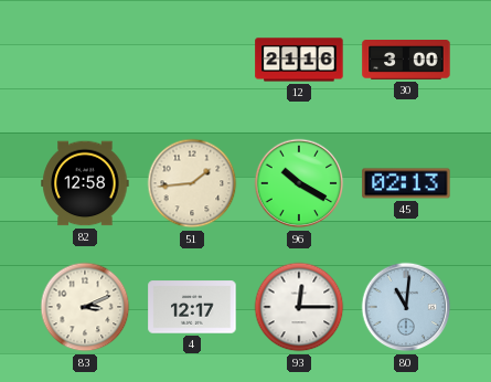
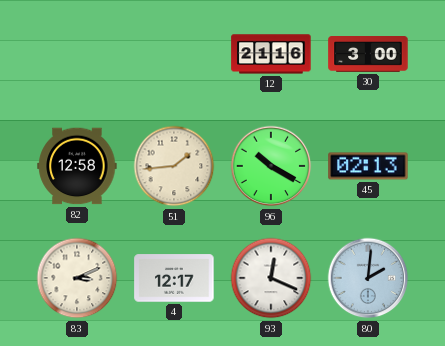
93: 12:15 -> 12:19
80: 11:01 -> 2:01
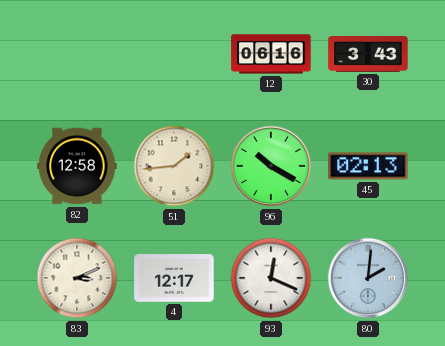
12: 21:16 -> 06:16
30: 3:00 -> 3:43
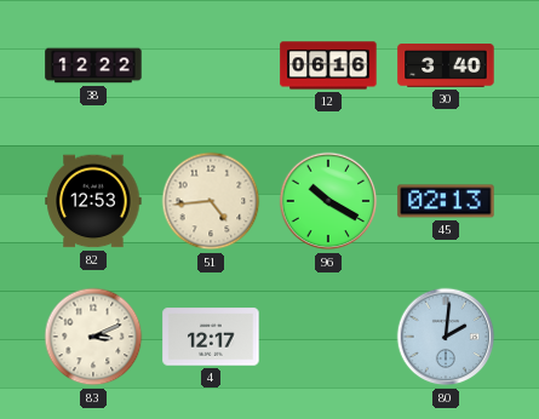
38: none -> 12:22
30: 3:43 -> 3:40
82: 12:58 -> 12:53
51: 1:44 -> 4:44
93: 12:19 -> none
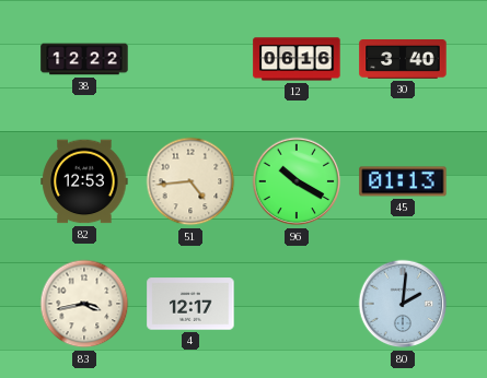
45: 02:13 -> 01:13
83: 3:11 -> 3:43
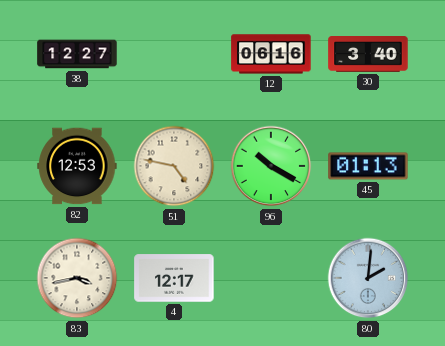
38: 12:22 -> 12:27
51: 4:44 -> 4:47
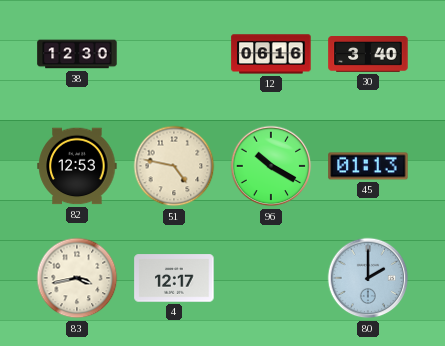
38: 12:27 -> 12:30
80: 2:01 -> 2:00
